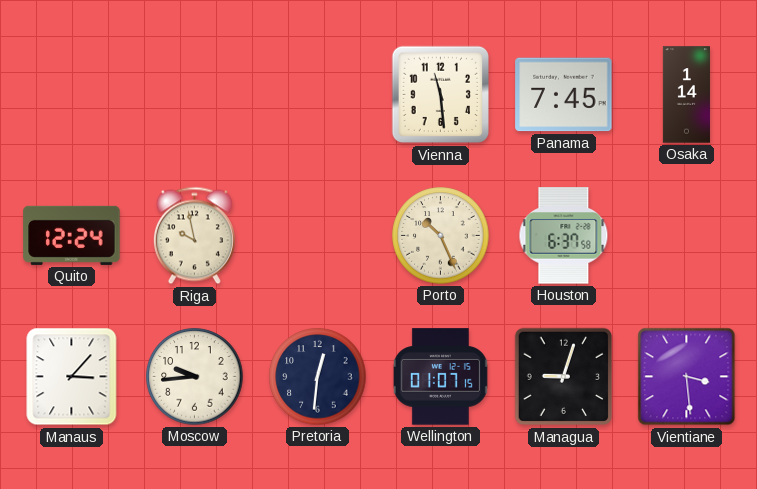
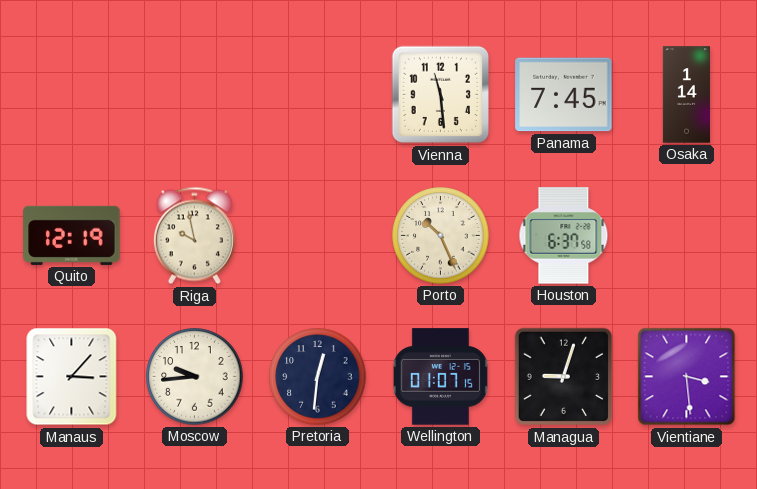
Quito: 12:24 -> 12:19
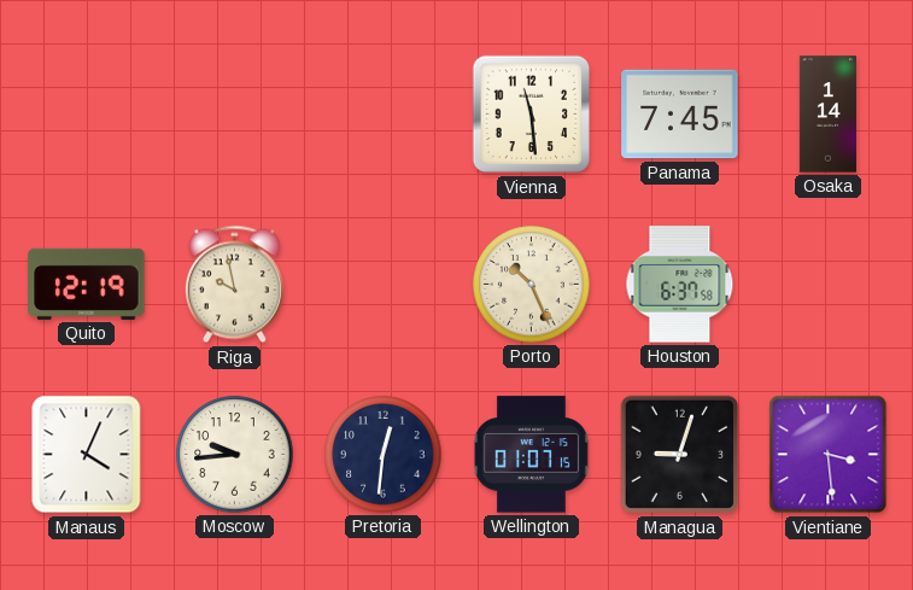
Manaus: 3:07 -> 4:04
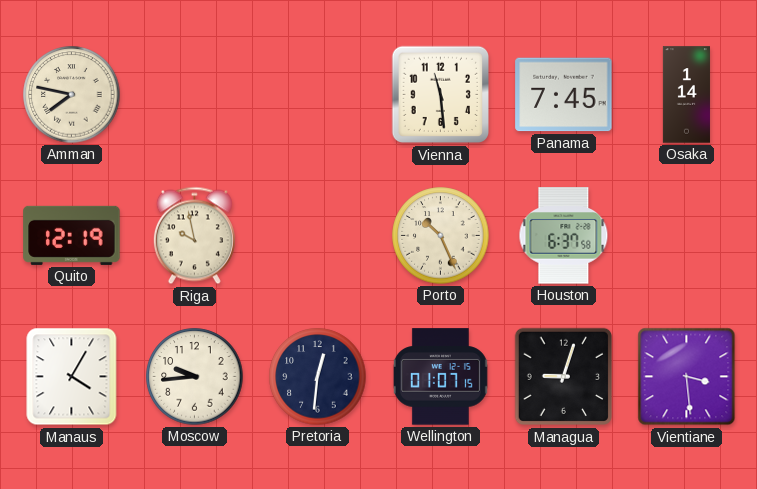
Amman: none -> 7:47
Manaus: 4:04 -> 4:05
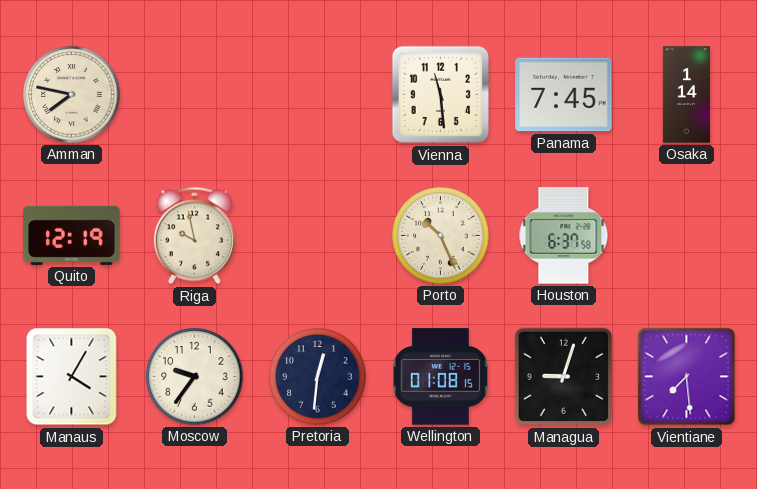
Moscow: 9:44 -> 9:36
Wellington: 01:07 -> 01:08
Vientiane: 3:29 -> 7:29
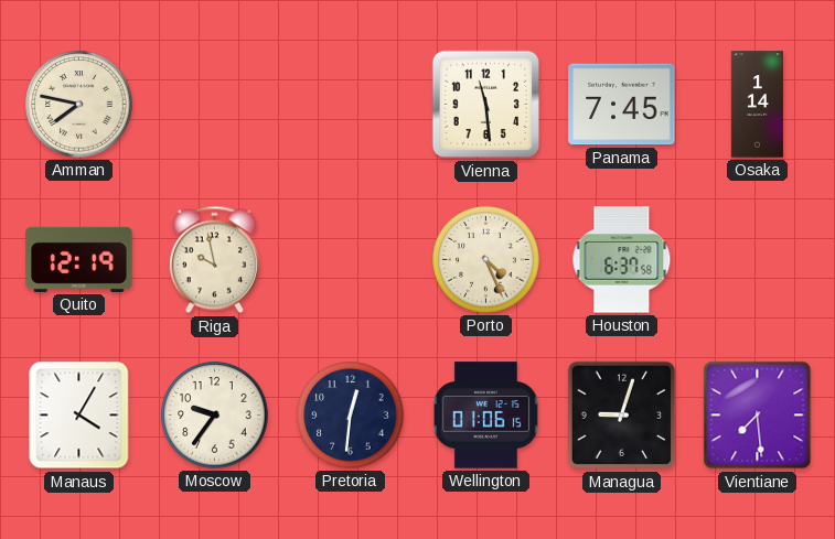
Porto: 10:26 -> 4:26
Wellington: 01:08 -> 01:06
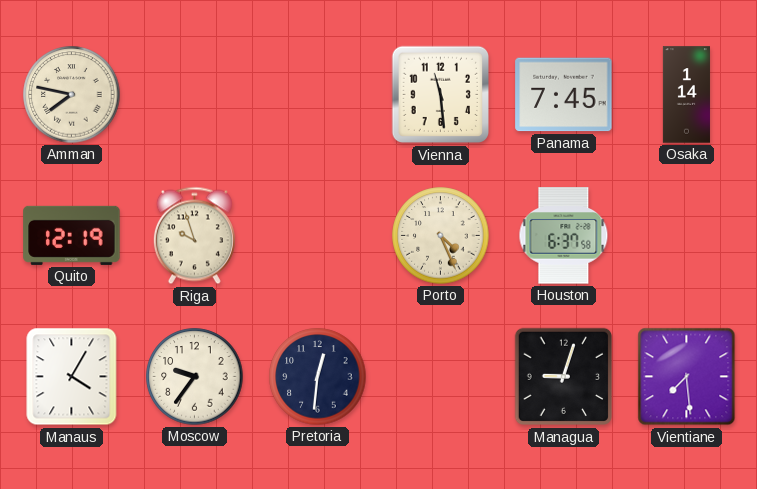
Riga: 9:58 -> 9:57
Wellington: 01:06 -> none
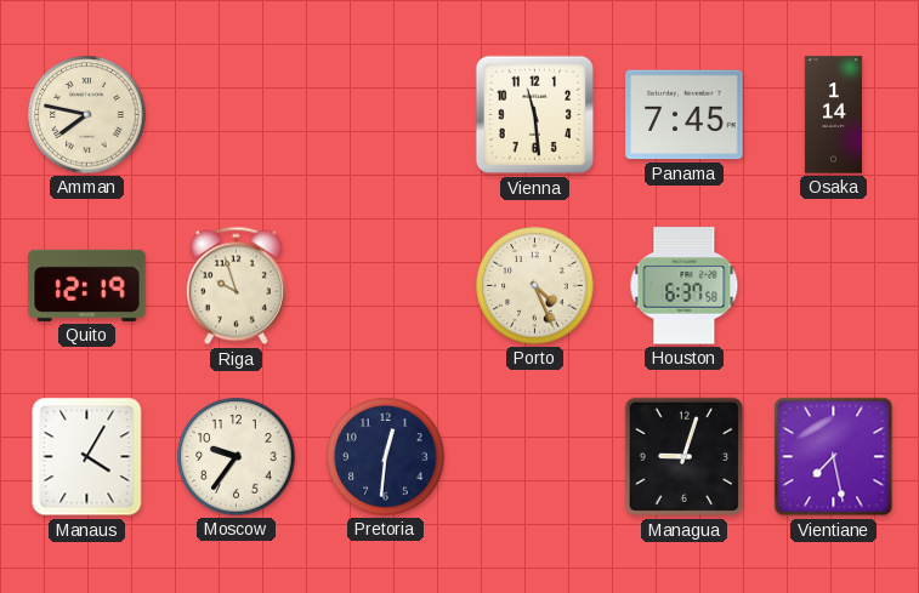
Vientiane: 7:29 -> 7:28
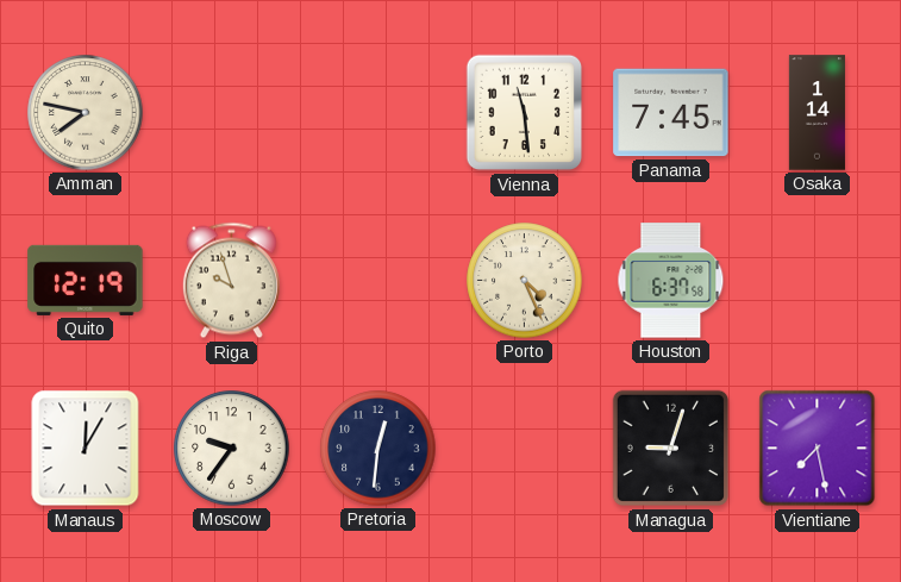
Manaus: 4:05 -> 12:05
